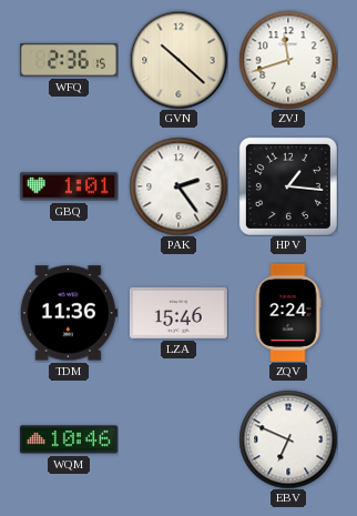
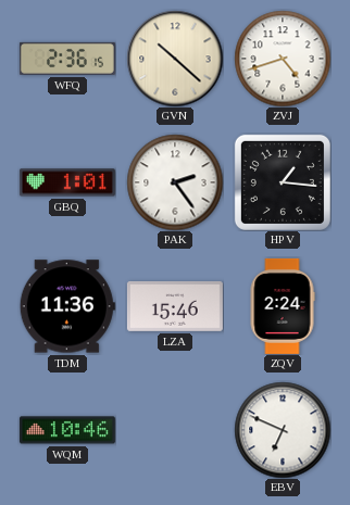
ZVJ: 11:42 -> 4:42
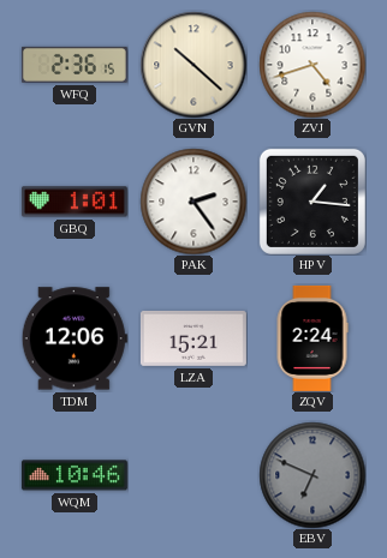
TDM: 11:36 -> 12:06
LZA: 15:46 -> 15:21
EBV dial: white -> grey
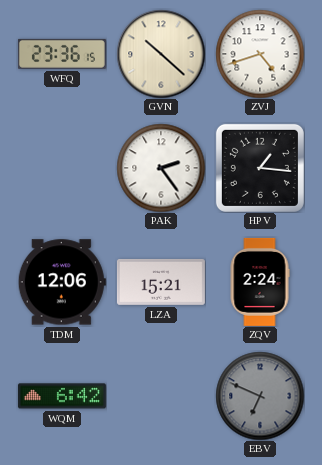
WFQ: 2:36 -> 23:36
GBQ: 1:01 -> none
WQM: 10:46 -> 6:42
